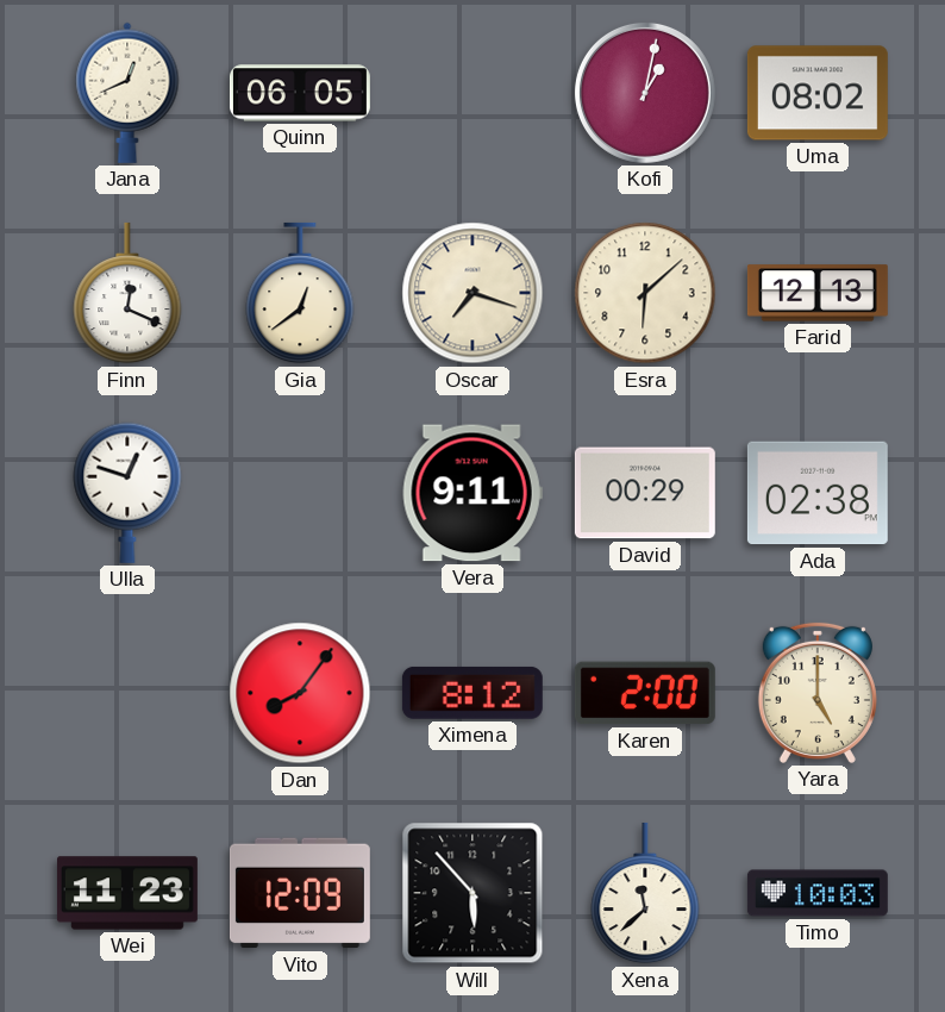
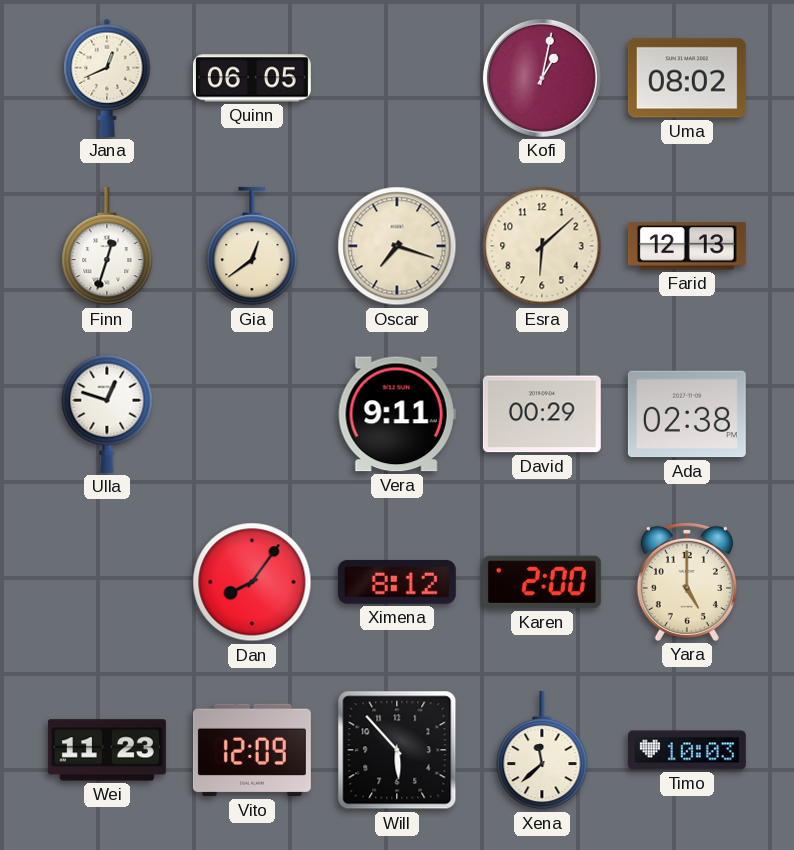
Finn: 12:19 -> 12:33
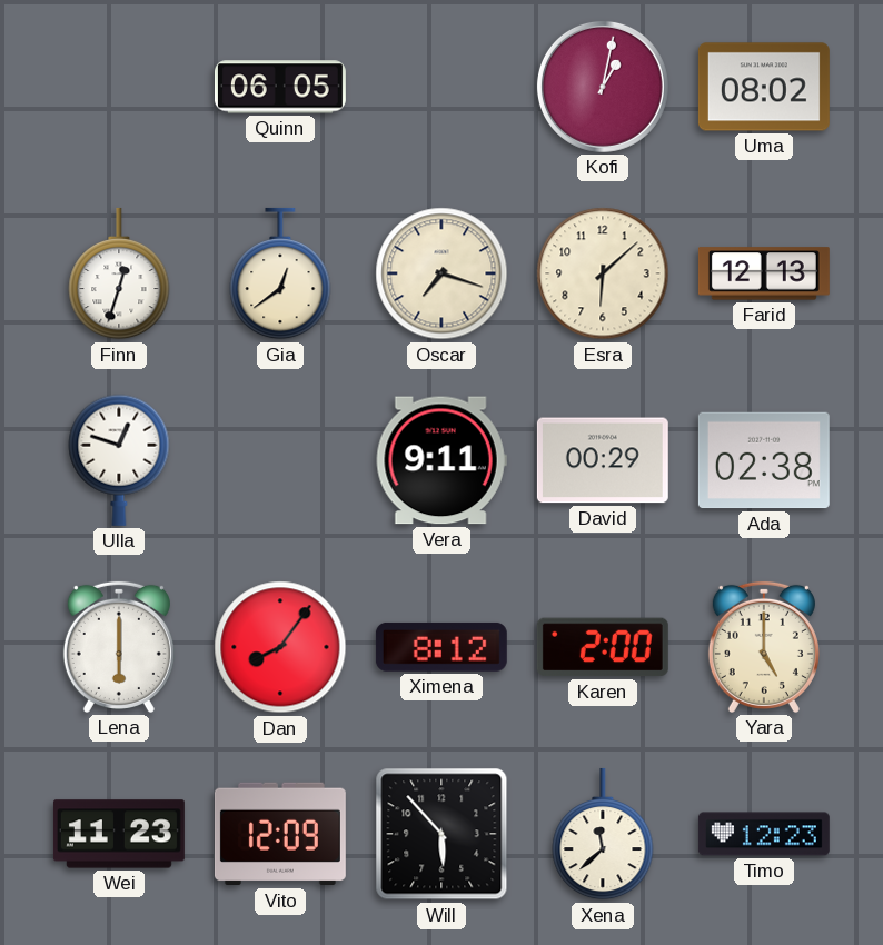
Jana: 12:41 -> none
Lena: none -> 6:00
Timo: 10:03 -> 12:23
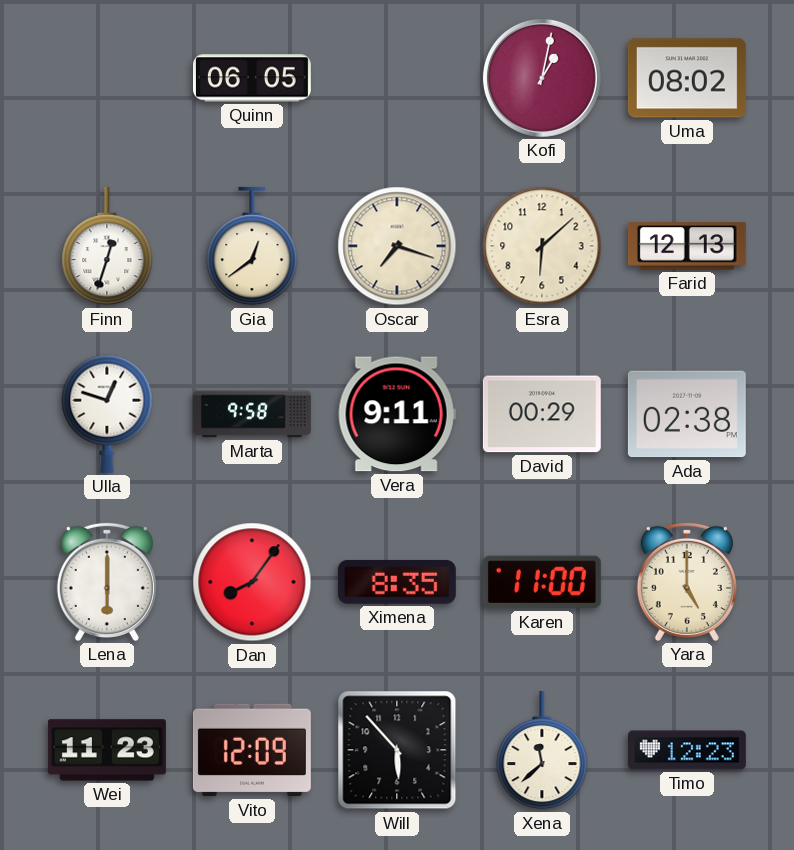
Marta: none -> 9:58
Ximena: 8:12 -> 8:35
Karen: 2:00 -> 11:00
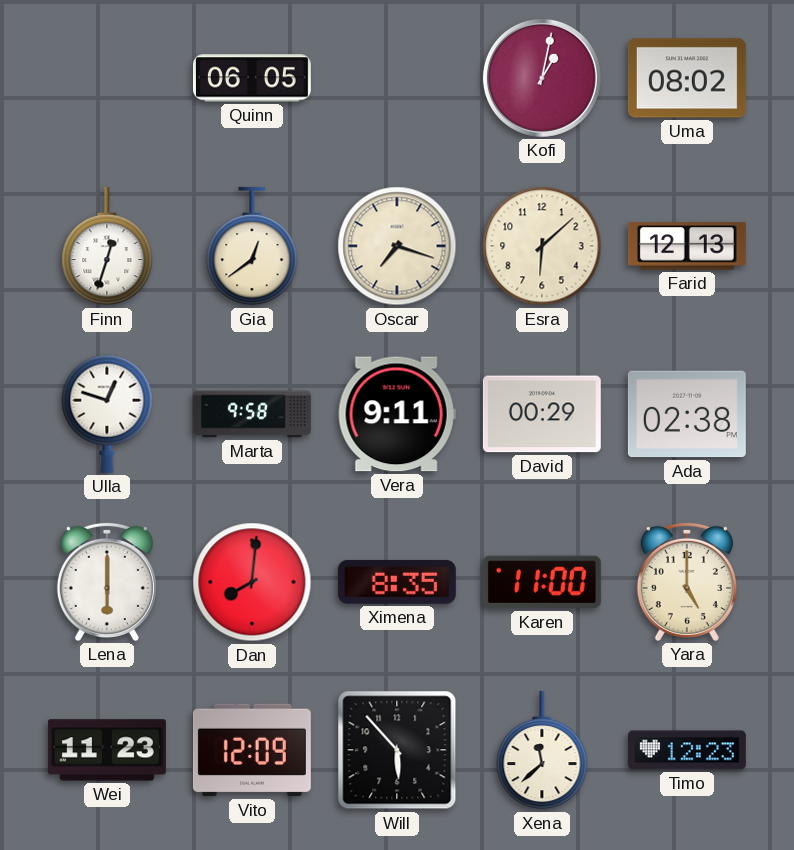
Dan: 8:06 -> 8:01
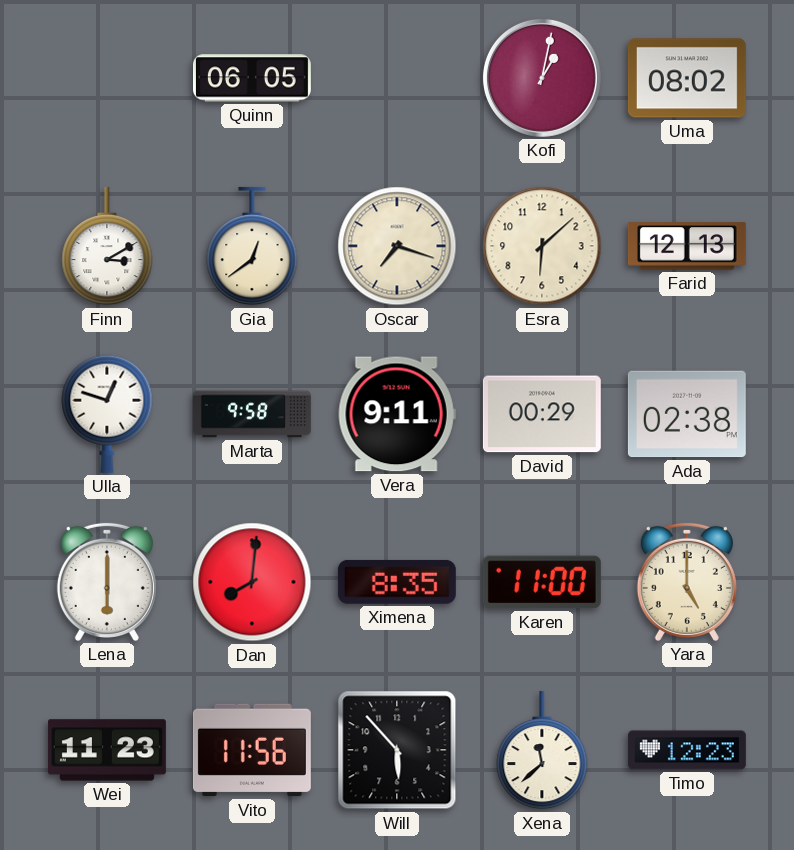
Finn: 12:33 -> 3:10
Vito: 12:09 -> 11:56
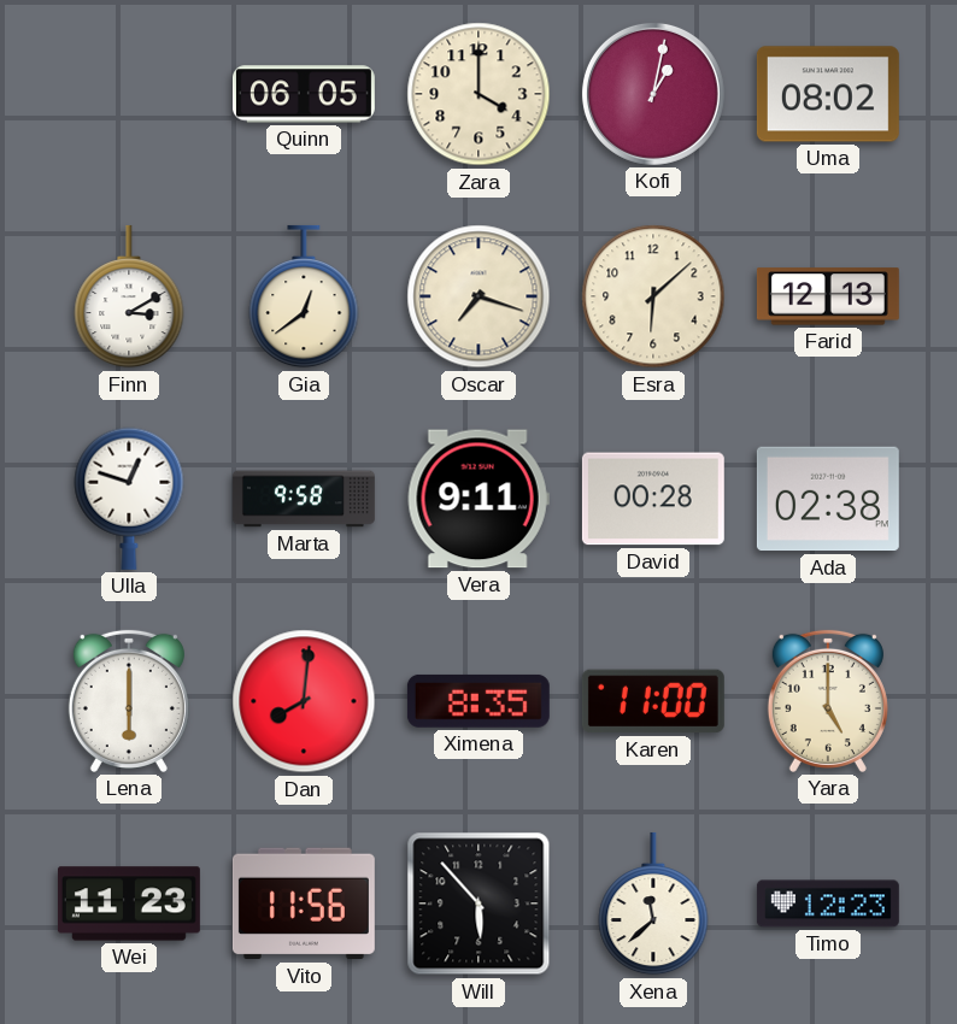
Zara: none -> 4:00
David: 00:29 -> 00:28
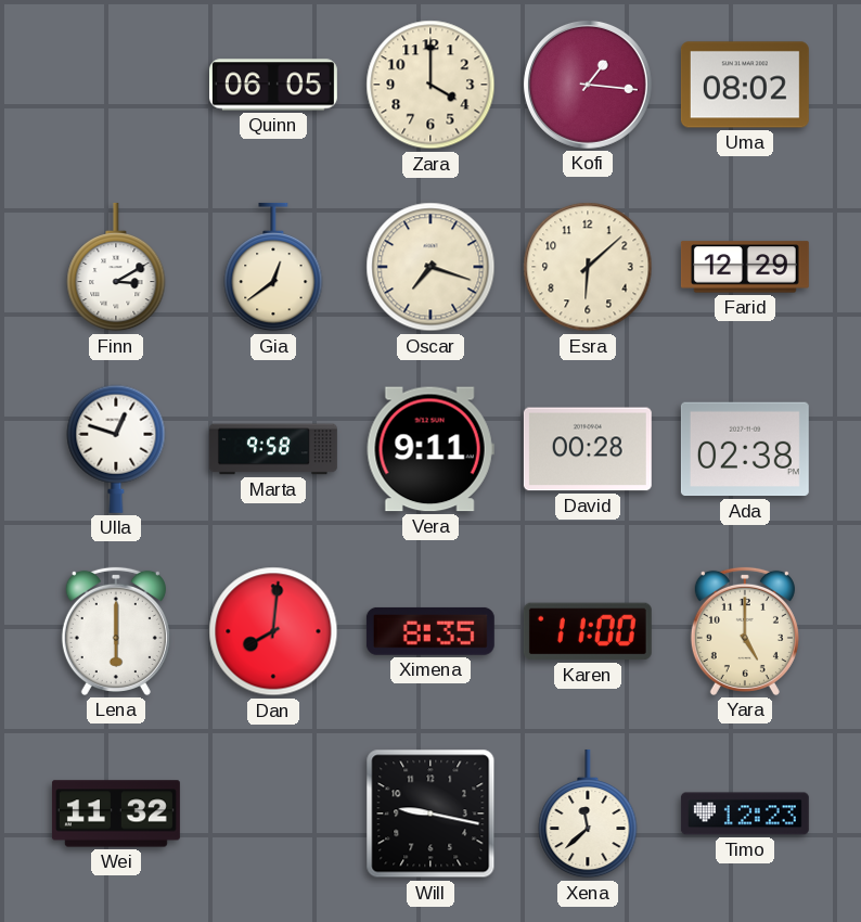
Kofi: 1:02 -> 1:16
Farid: 12:13 -> 12:29
Wei: 11:23 -> 11:32
Vito: 11:56 -> none
Will: 5:53 -> 9:17
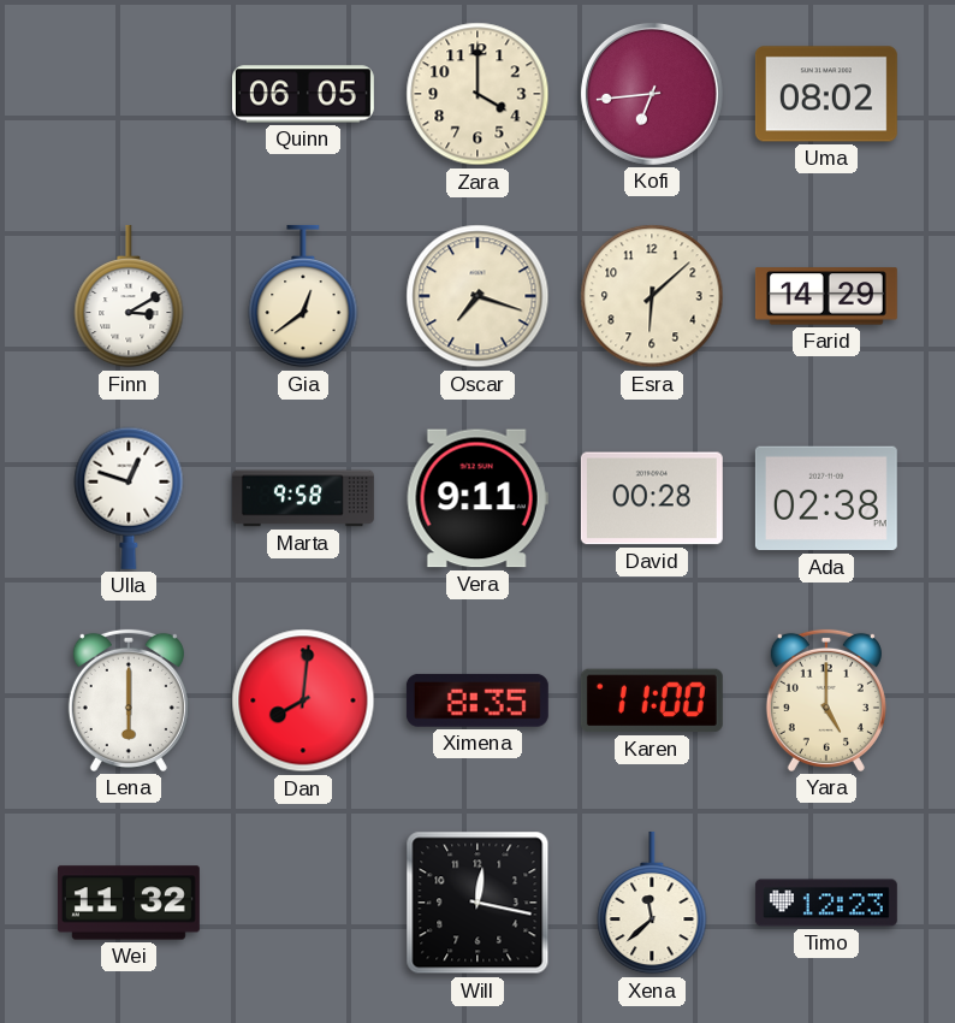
Kofi: 1:16 -> 6:44
Farid: 12:29 -> 14:29
Will: 9:17 -> 12:17
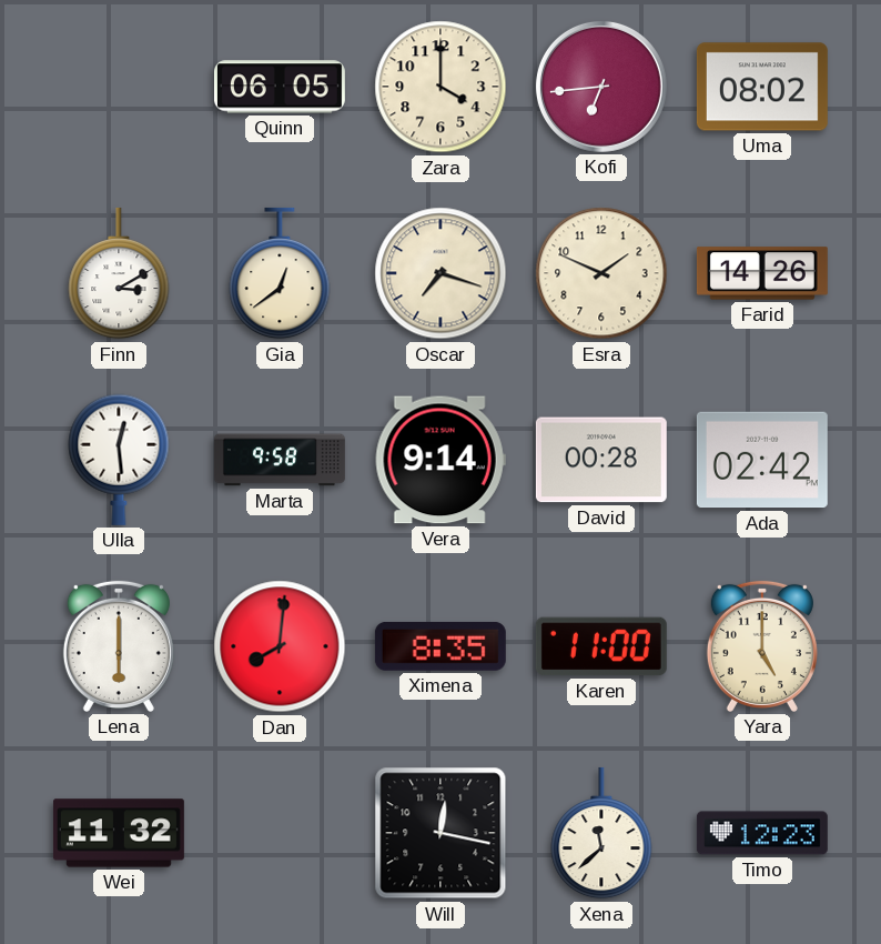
Esra: 6:08 -> 1:49
Farid: 14:29 -> 14:26
Ulla: 12:48 -> 12:29
Vera: 9:11 -> 9:14
Ada: 02:38 -> 02:42
